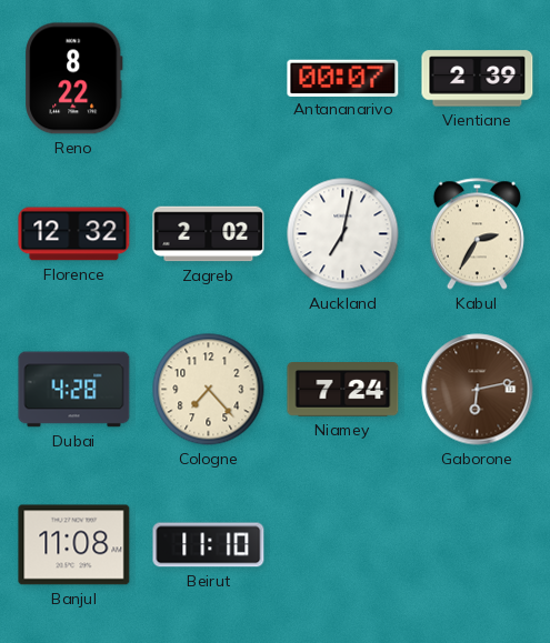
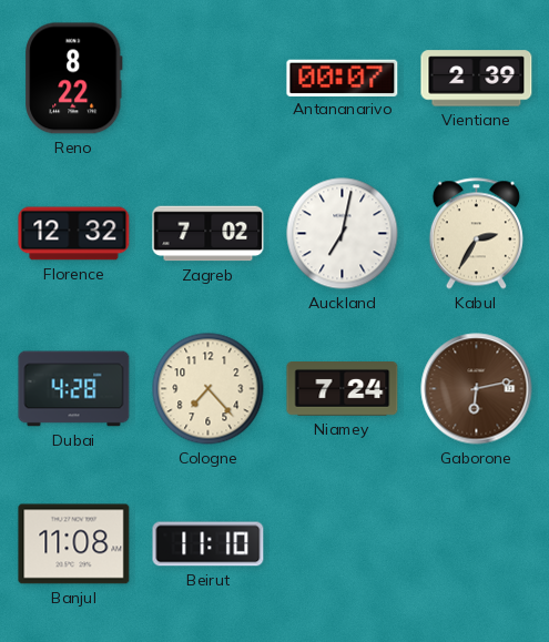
Zagreb: 2:02 -> 7:02
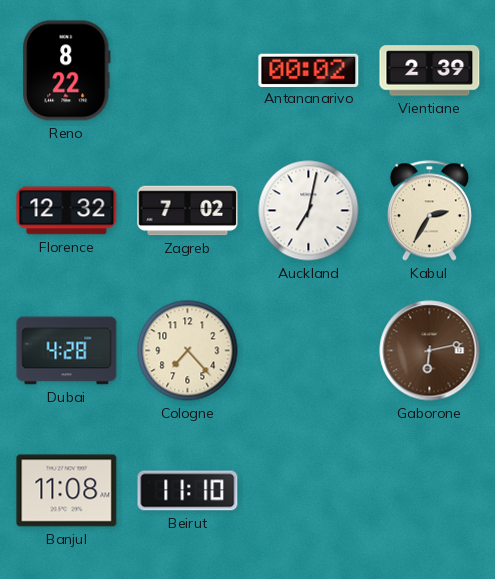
Antananarivo: 00:07 -> 00:02
Niamey: 7:24 -> none
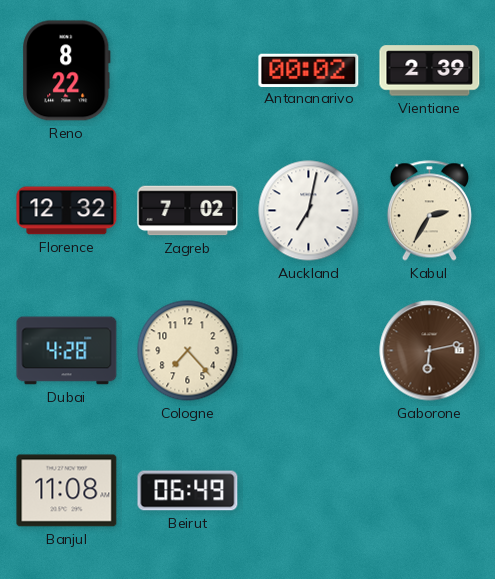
Beirut: 11:10 -> 06:49
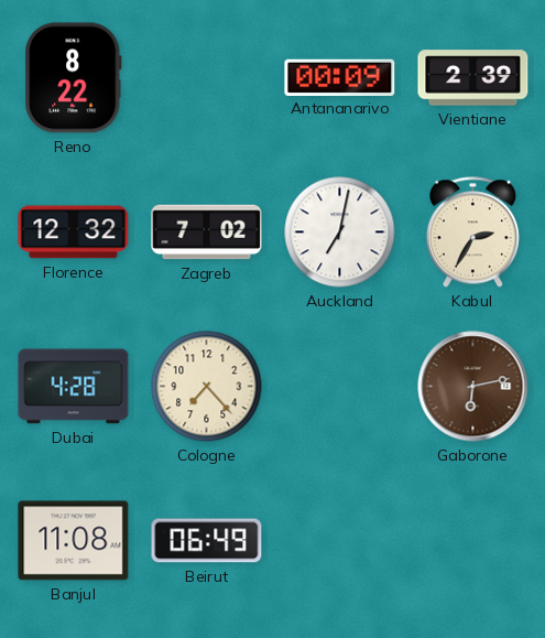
Antananarivo: 00:02 -> 00:09
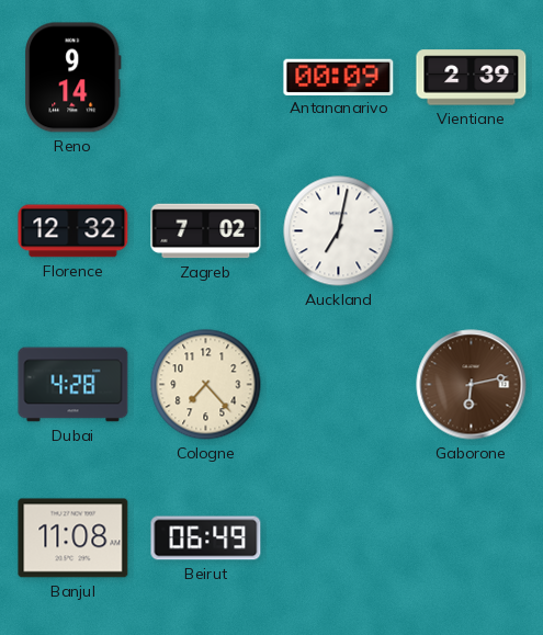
Reno: 8:22 -> 9:14
Kabul: 2:35 -> none
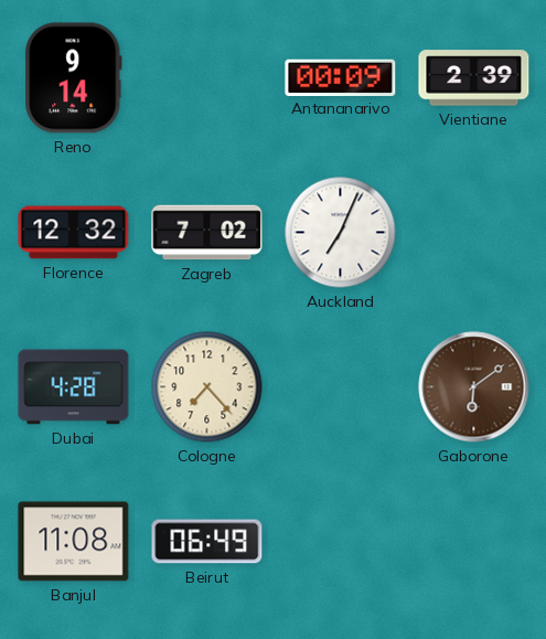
Auckland: 7:02 -> 7:04
Gaborone: 6:13 -> 6:09
